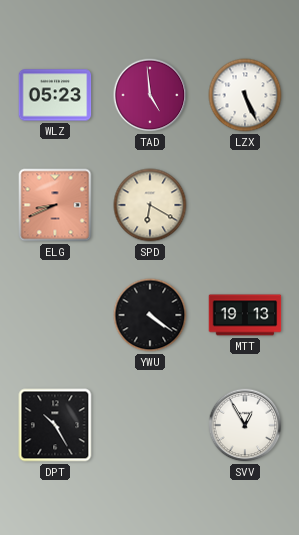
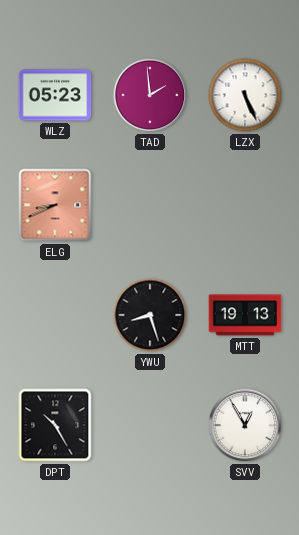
TAD: 4:59 -> 1:59
SPD: 6:20 -> none
YWU: 4:21 -> 8:27
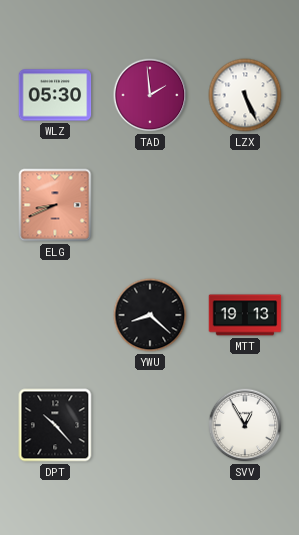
WLZ: 05:23 -> 05:30
YWU: 8:27 -> 8:22
DPT: 10:25 -> 10:23
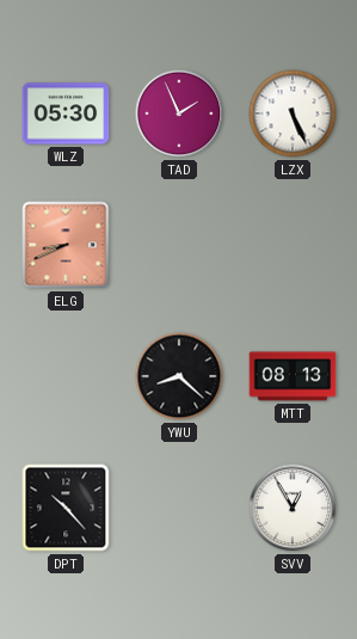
TAD: 1:59 -> 1:56
MTT: 19:13 -> 08:13
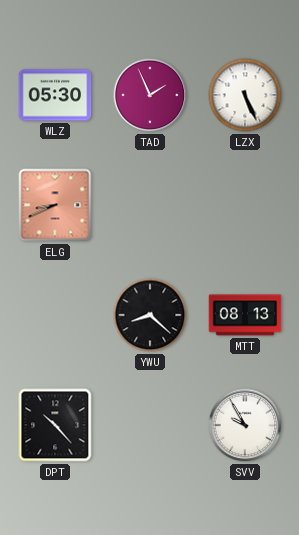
SVV: 12:55 -> 9:55
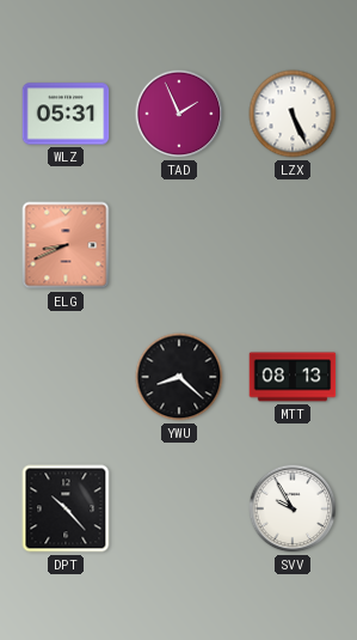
WLZ: 05:30 -> 05:31
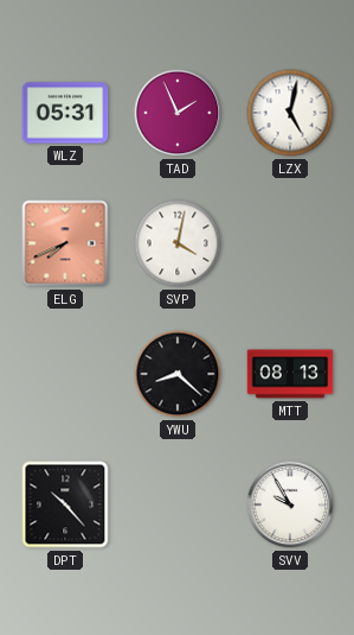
LZX: 5:26 -> 5:02
ELG: 8:41 -> 7:41
SVP: none -> 4:02
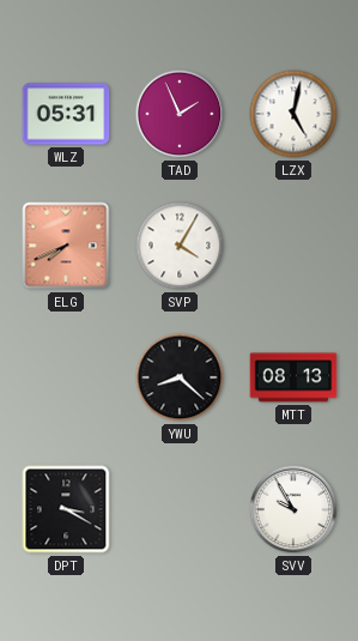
SVP: 4:02 -> 4:05
DPT: 10:23 -> 3:20
